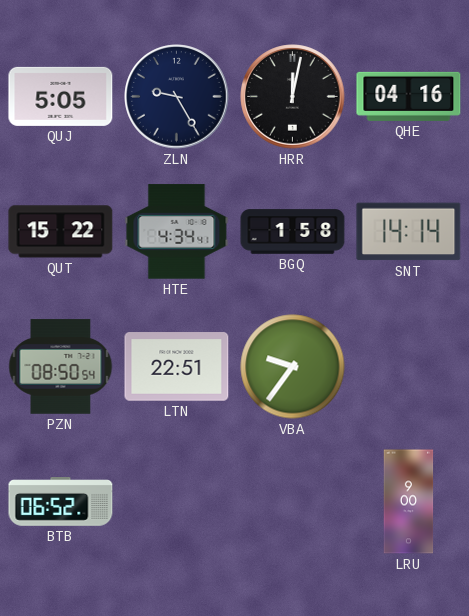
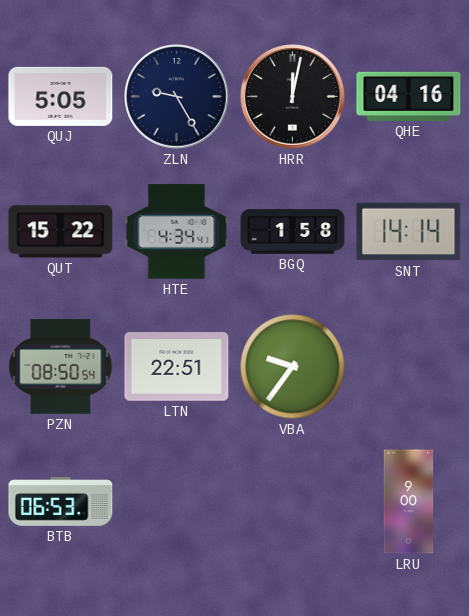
BTB: 06:52 -> 06:53
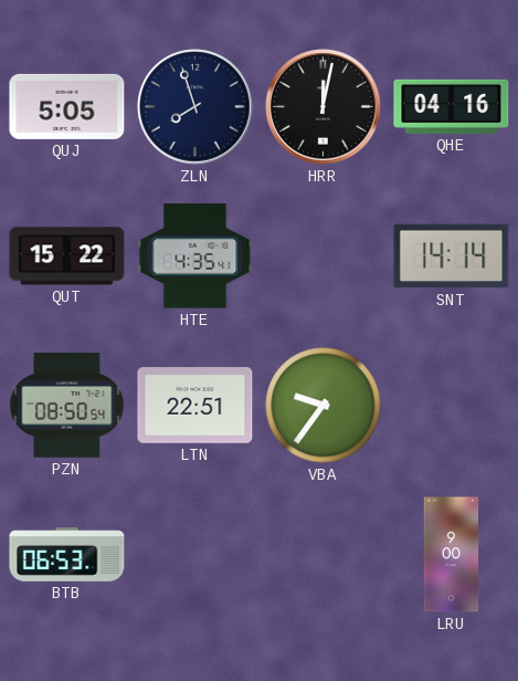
ZLN: 9:25 -> 7:57
HTE: 4:34 -> 4:35
BGQ: 1:58 -> none
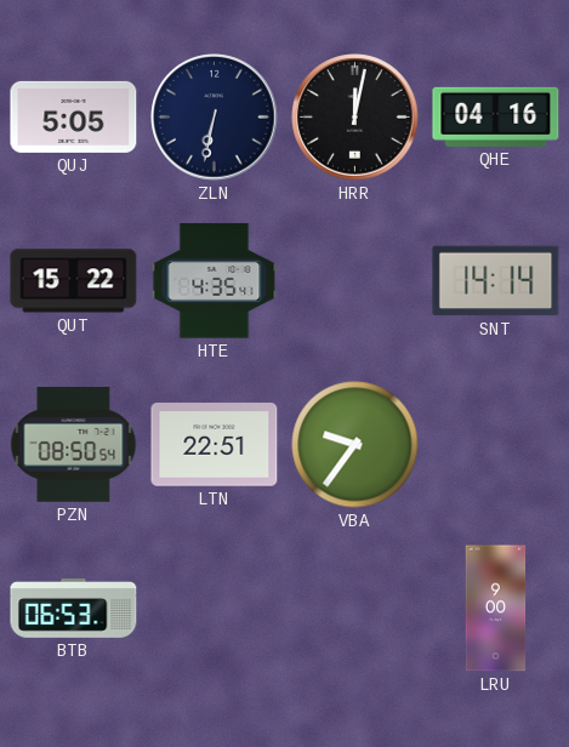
ZLN: 7:57 -> 6:32
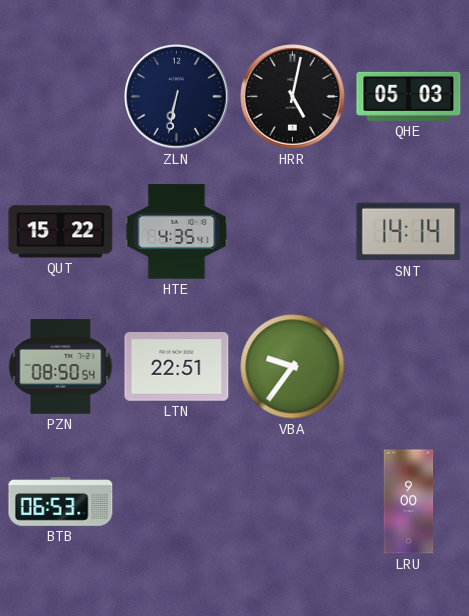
QUJ: 5:05 -> none
HRR: 12:02 -> 5:02
QHE: 04:16 -> 05:03
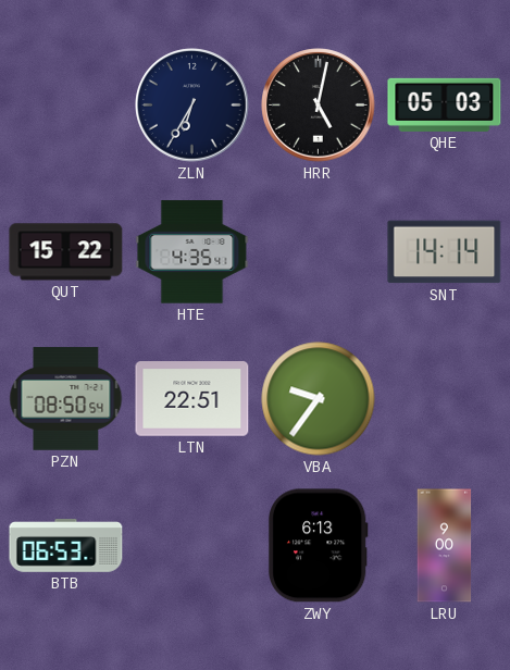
ZLN: 6:32 -> 6:35
ZWY: none -> 6:13
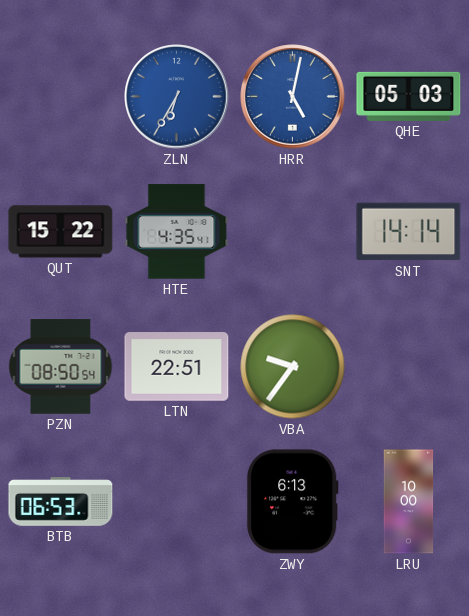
ZLN dial: navy -> blue
HRR dial: black -> blue
LRU: 9:00 -> 10:00
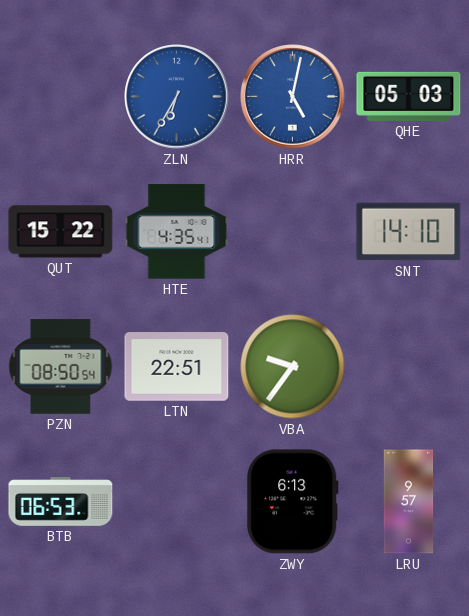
SNT: 14:14 -> 14:10
LRU: 10:00 -> 9:57
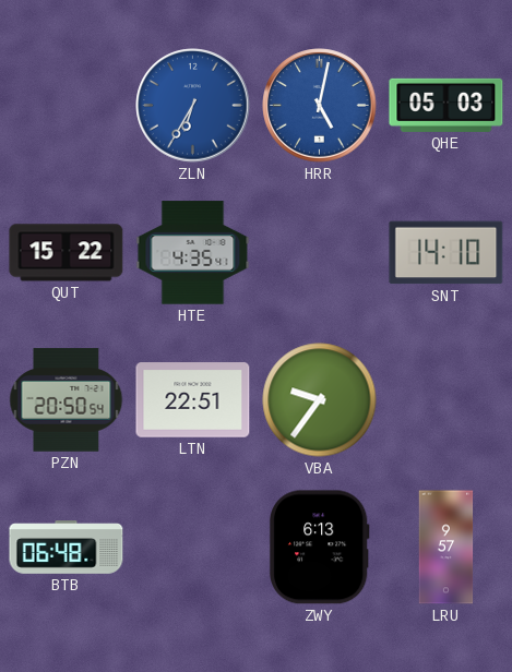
PZN: 08:50 -> 20:50
BTB: 06:53 -> 06:48
